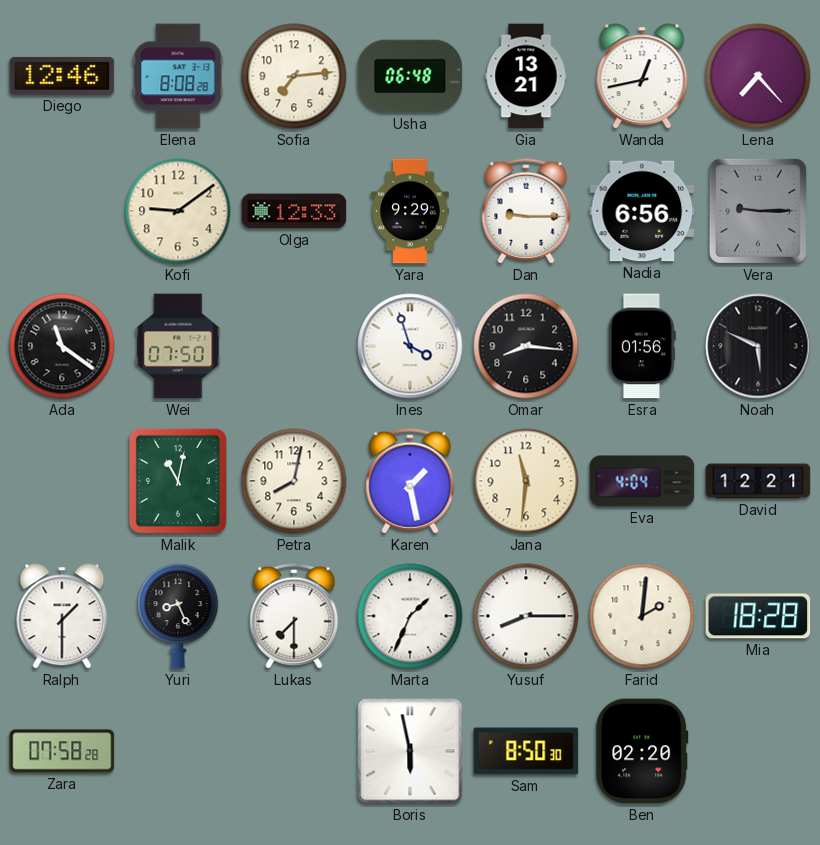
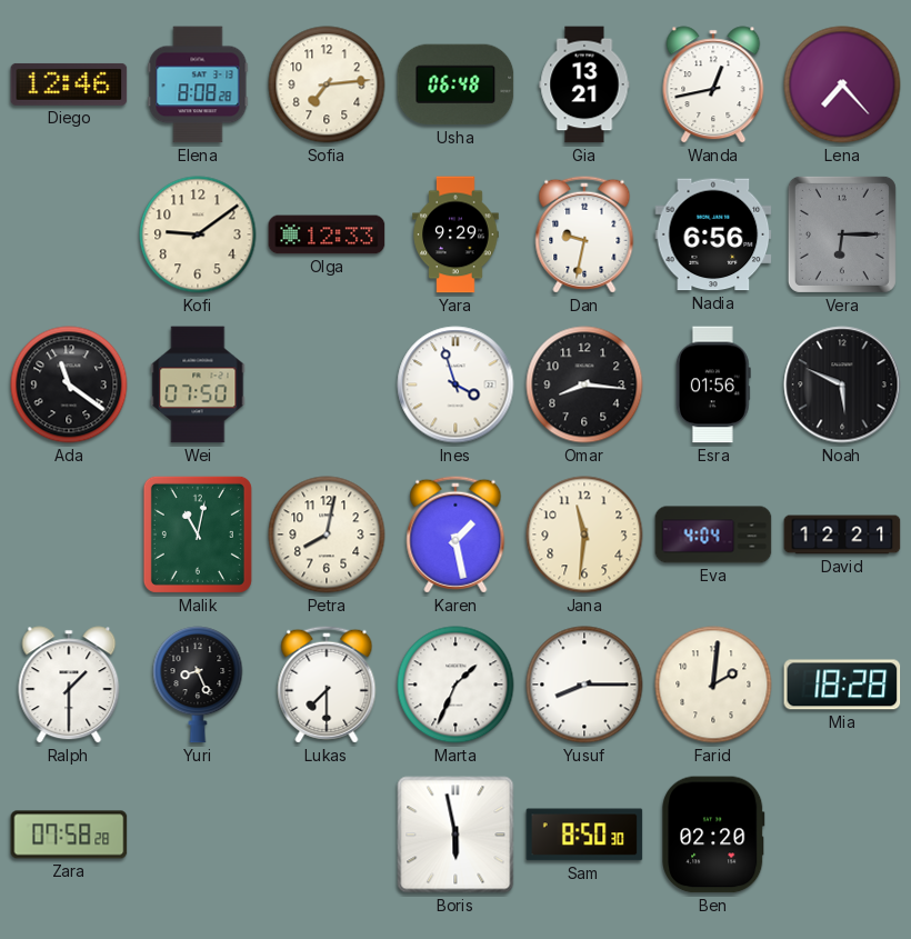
Dan: 9:15 -> 9:32
Vera: 9:15 -> 6:15
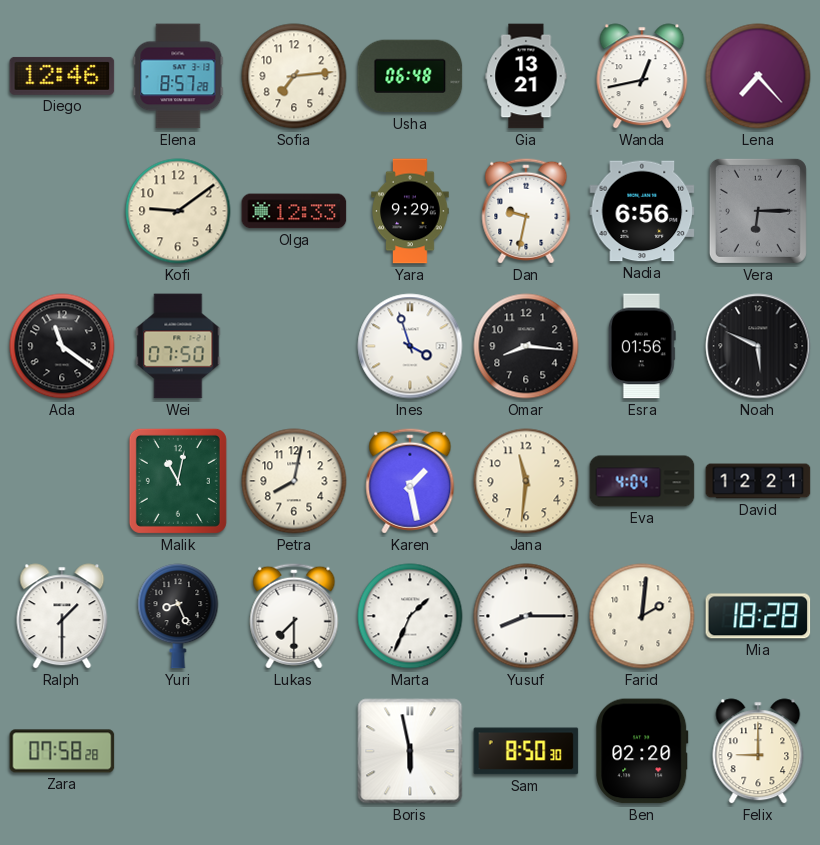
Elena: 8:08 -> 8:57
Felix: none -> 9:00
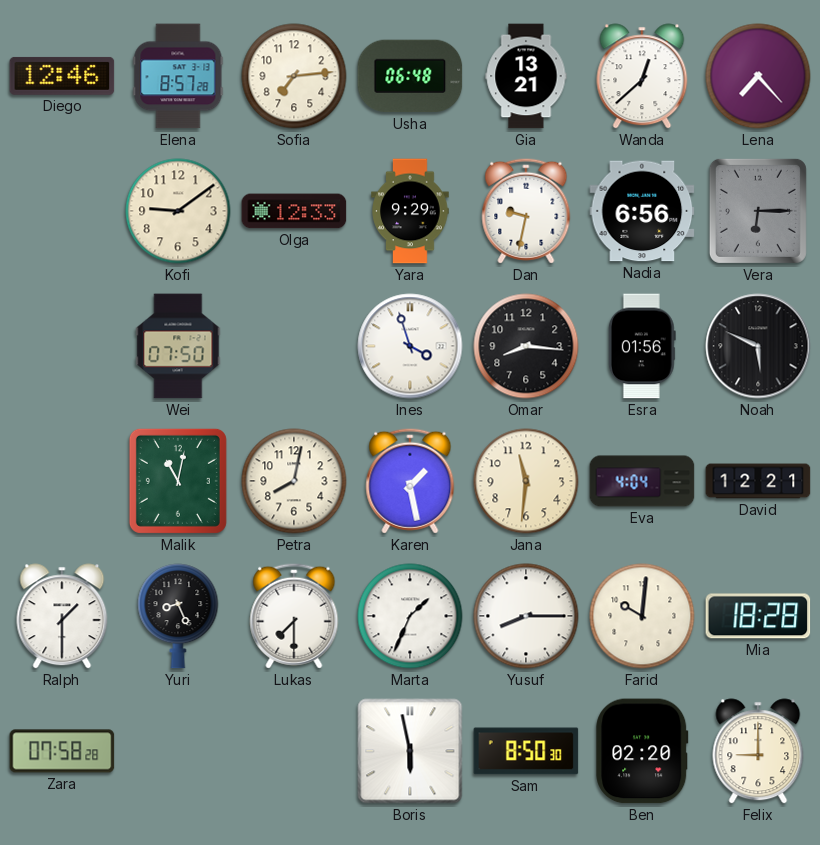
Wanda: 12:43 -> 12:38
Ada: 11:21 -> none
Farid: 2:01 -> 10:01
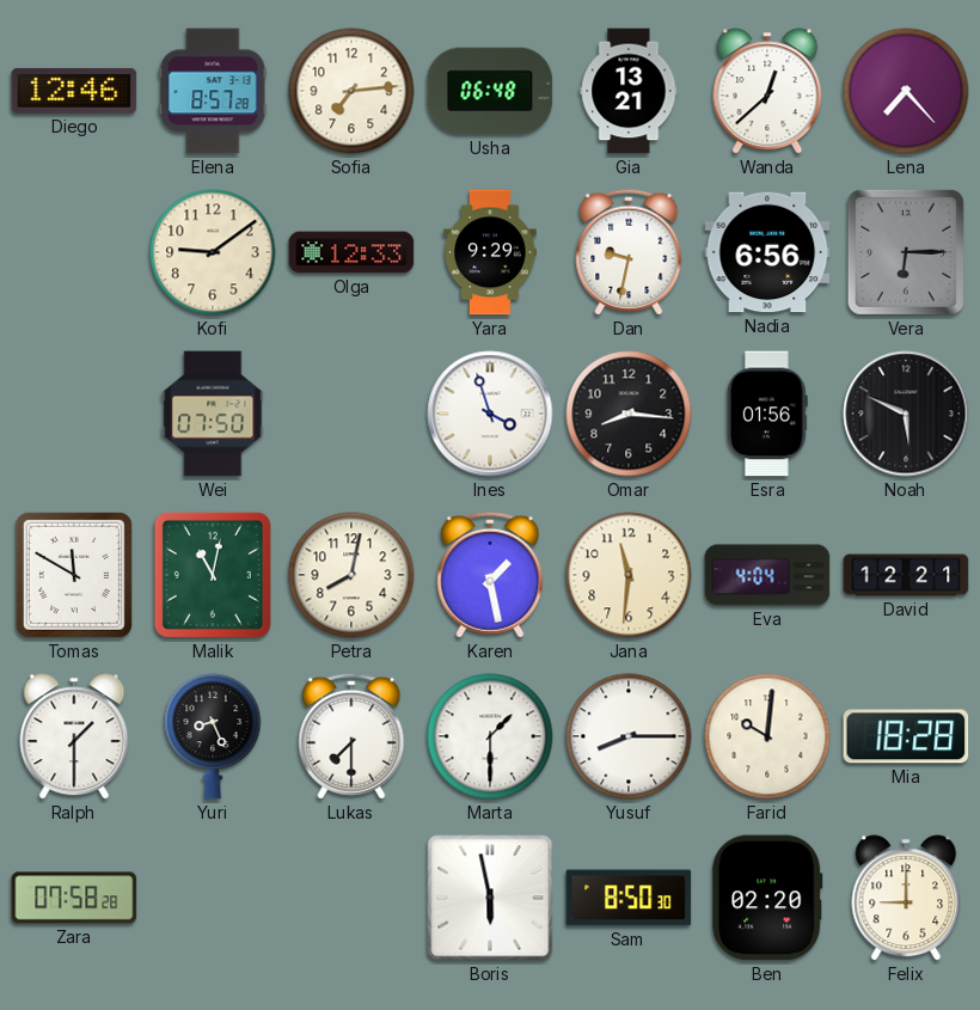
Tomas: none -> 11:50
Marta: 1:34 -> 1:30
